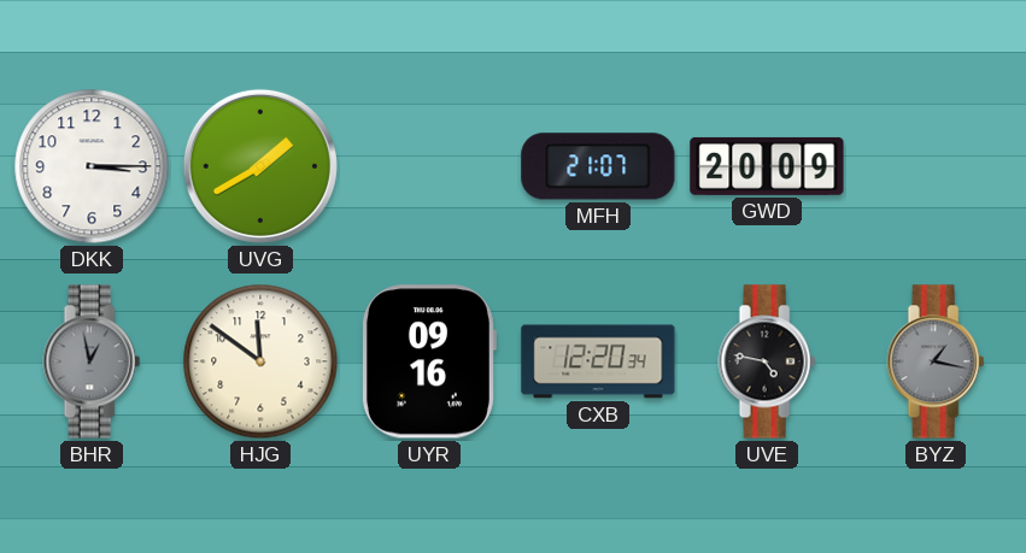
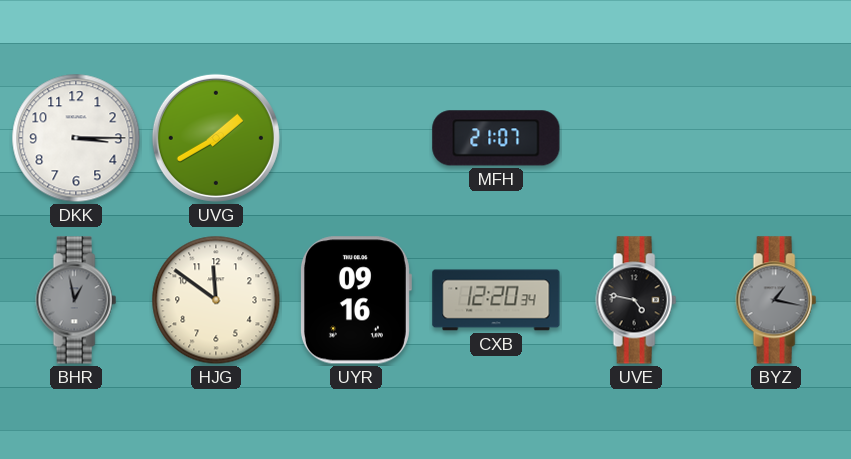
GWD: 20:09 -> none
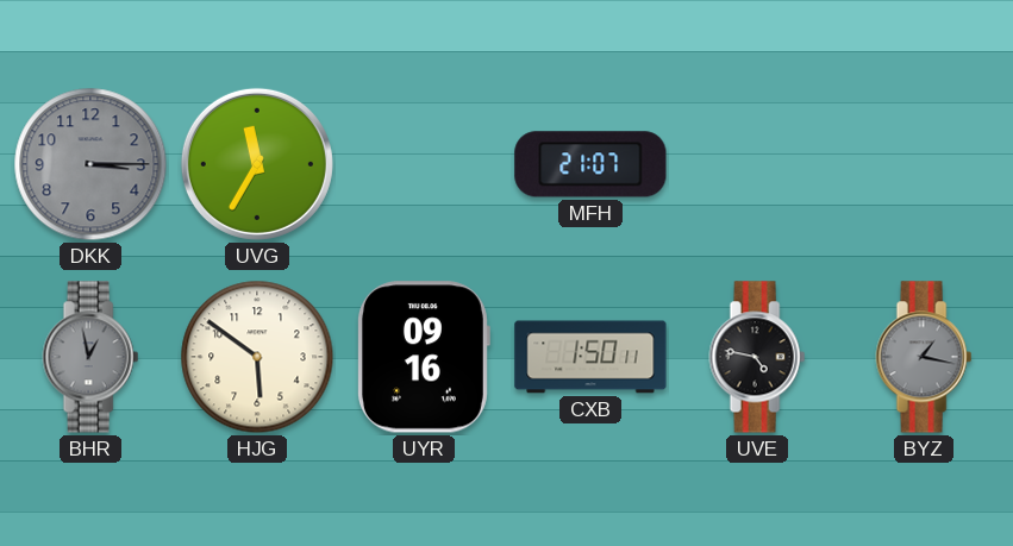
DKK dial: white -> grey
UVG: 1:40 -> 11:35
HJG: 11:51 -> 5:51
CXB: 12:20 -> 1:50
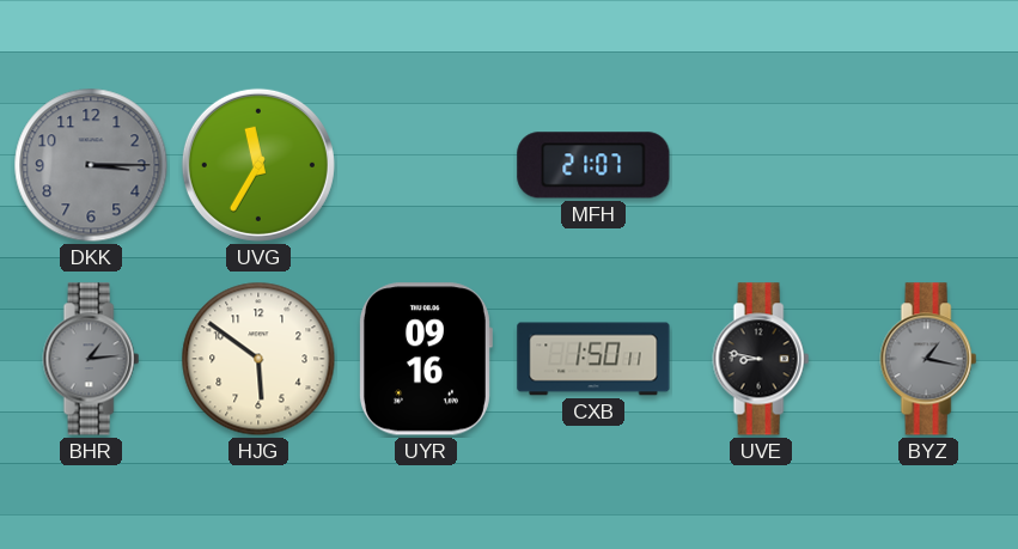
BHR: 12:58 -> 1:14
UVE: 4:47 -> 8:47
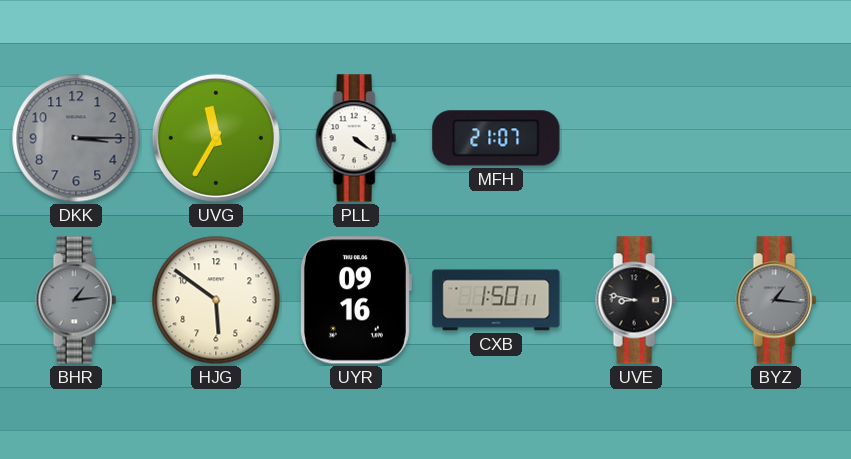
PLL: none -> 4:21
BYZ: 1:17 -> 1:16
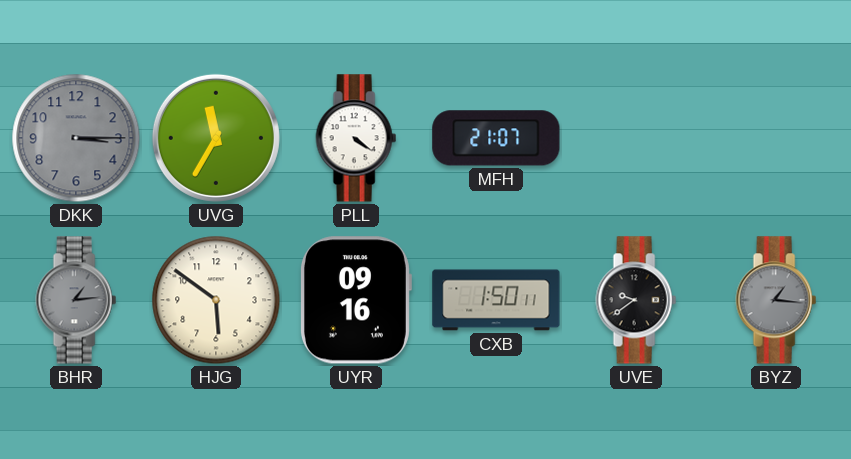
UVE: 8:47 -> 9:39
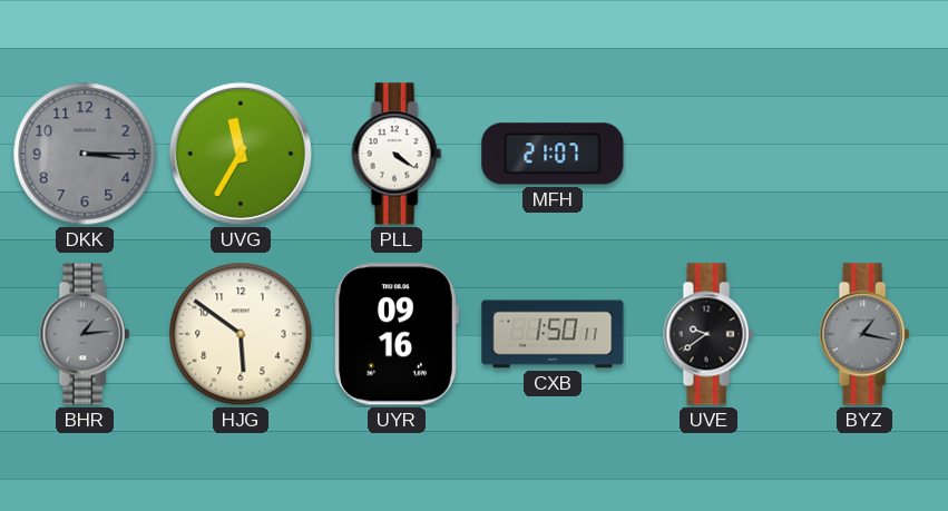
BYZ: 1:16 -> 1:17
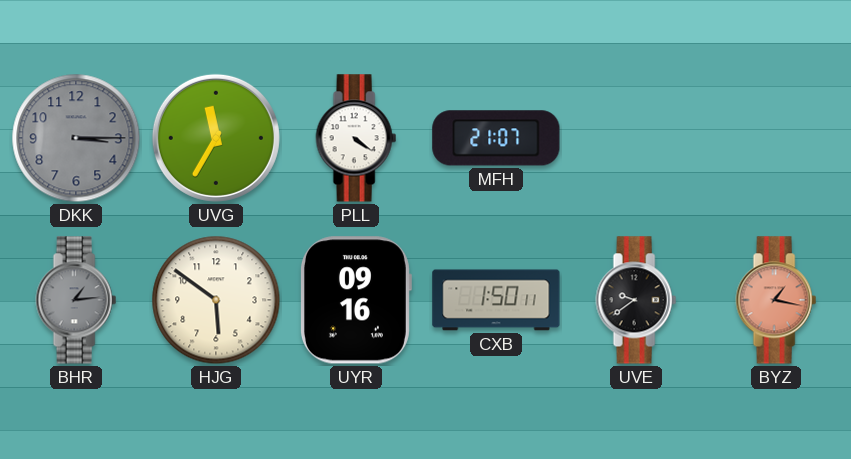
BYZ dial: grey -> salmon
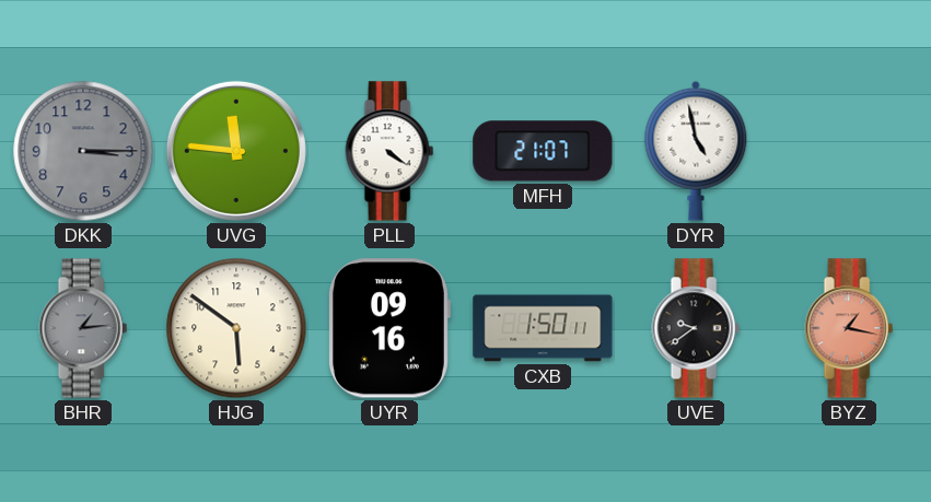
UVG: 11:35 -> 11:46
DYR: none -> 4:58
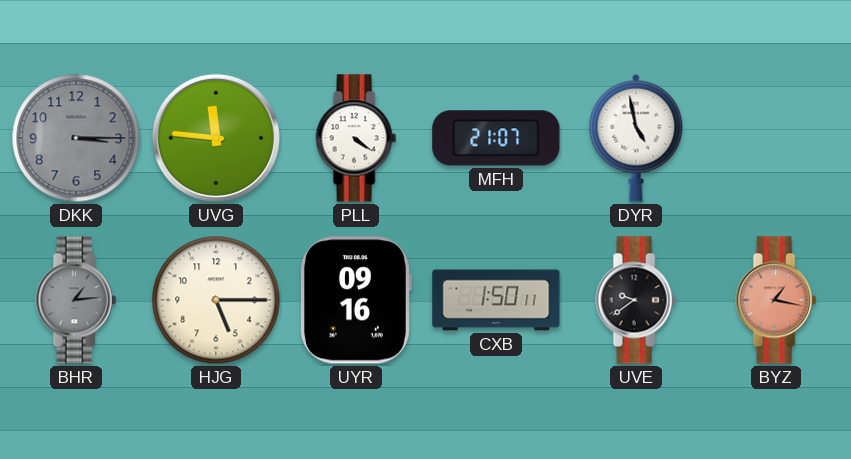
HJG: 5:51 -> 5:15
